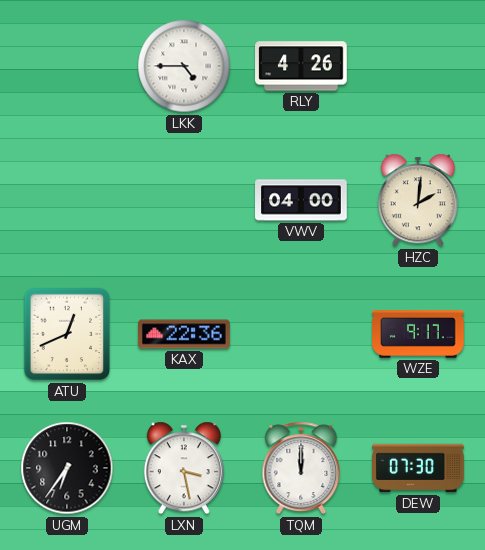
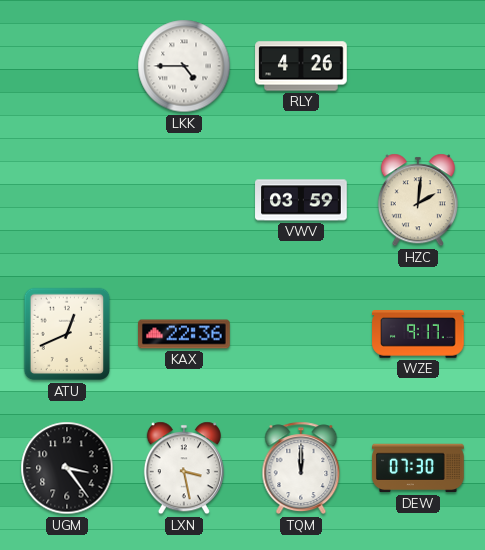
VWV: 04:00 -> 03:59
UGM: 6:36 -> 3:24
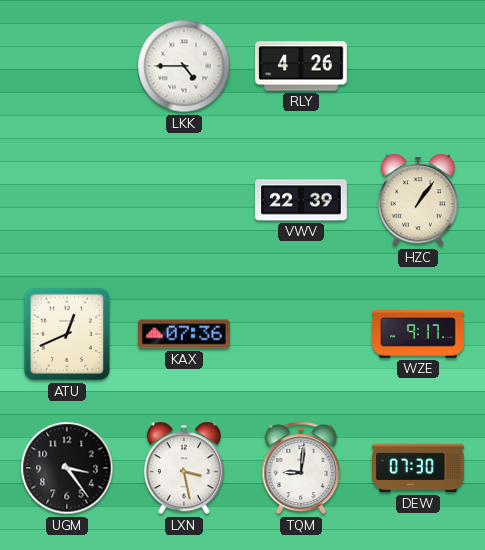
VWV: 03:59 -> 22:39
HZC: 2:01 -> 1:06
KAX: 22:36 -> 07:36
TQM: 12:00 -> 9:01
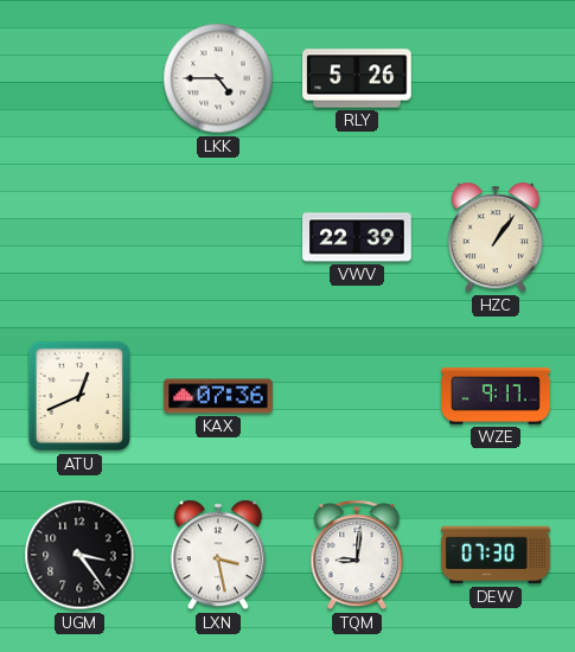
RLY: 4:26 -> 5:26
